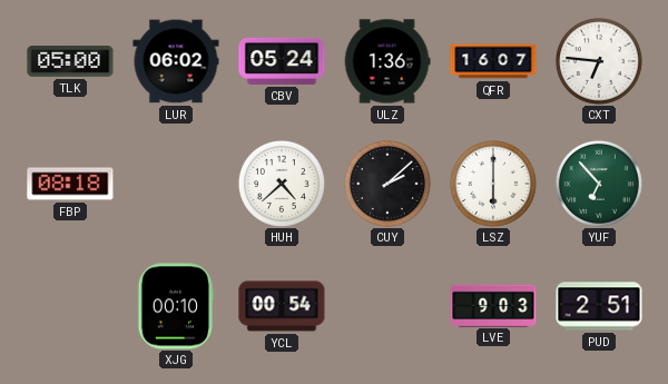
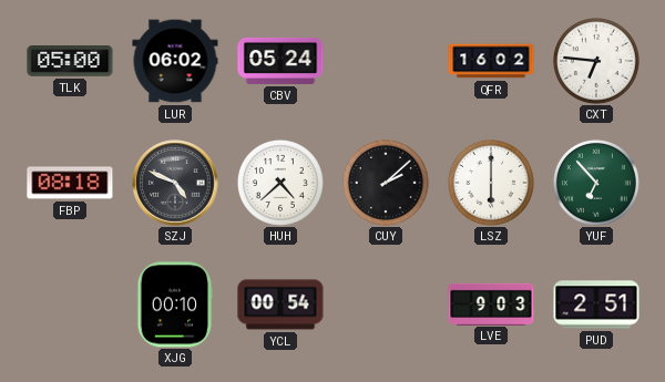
ULZ: 1:36 -> none
QFR: 16:07 -> 16:02
SZJ: none -> 4:49
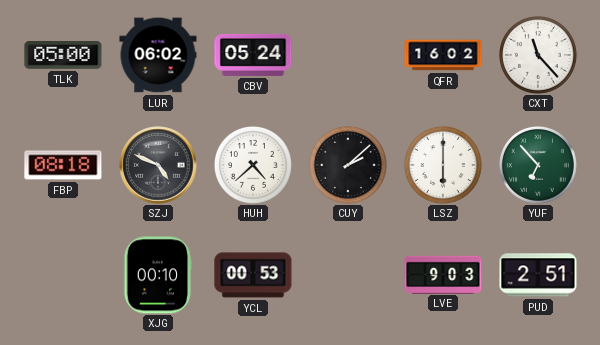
CXT: 6:46 -> 11:23
YCL: 00:54 -> 00:53
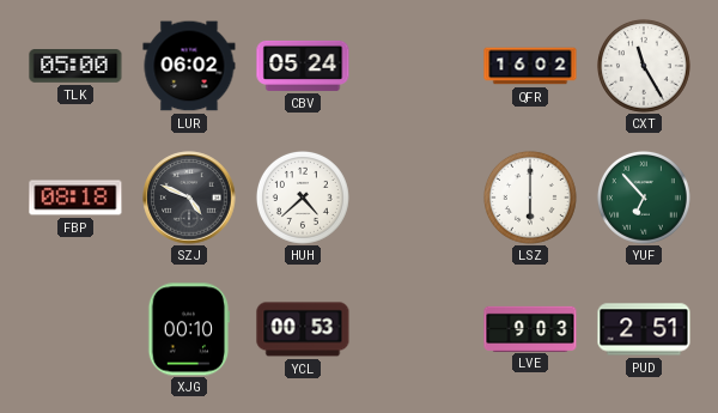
CXT: 11:23 -> 11:25
CUY: 2:08 -> none
